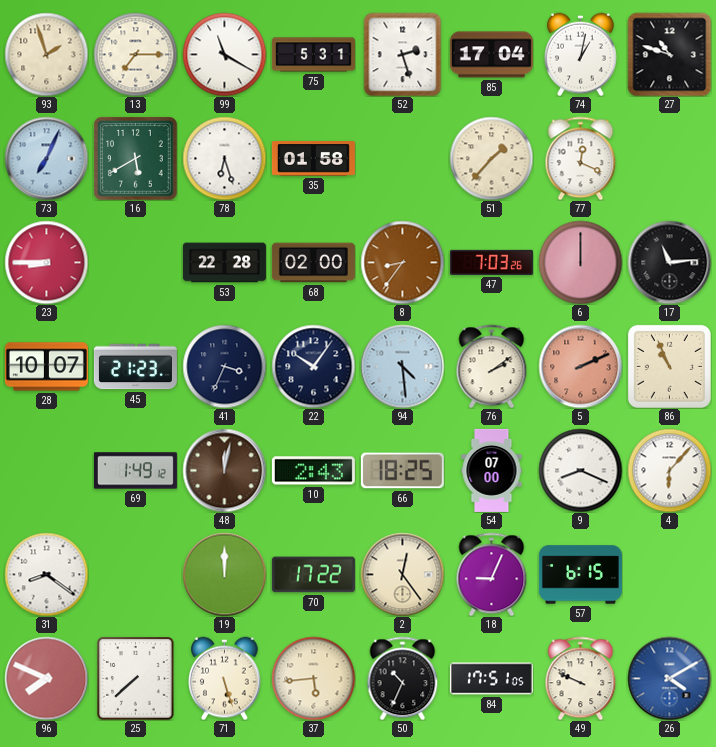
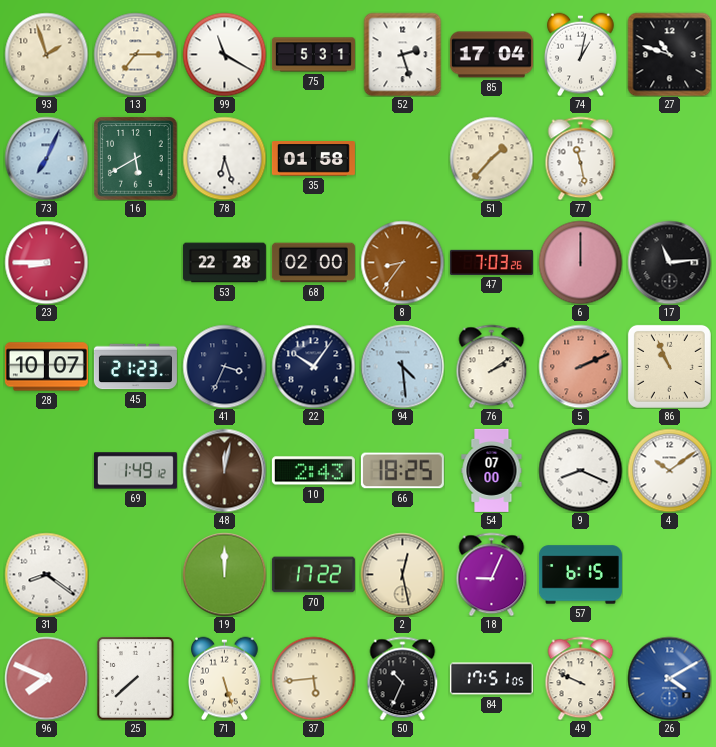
77: 12:19 -> 11:28
4: 6:07 -> 10:09
2: 12:24 -> 12:28
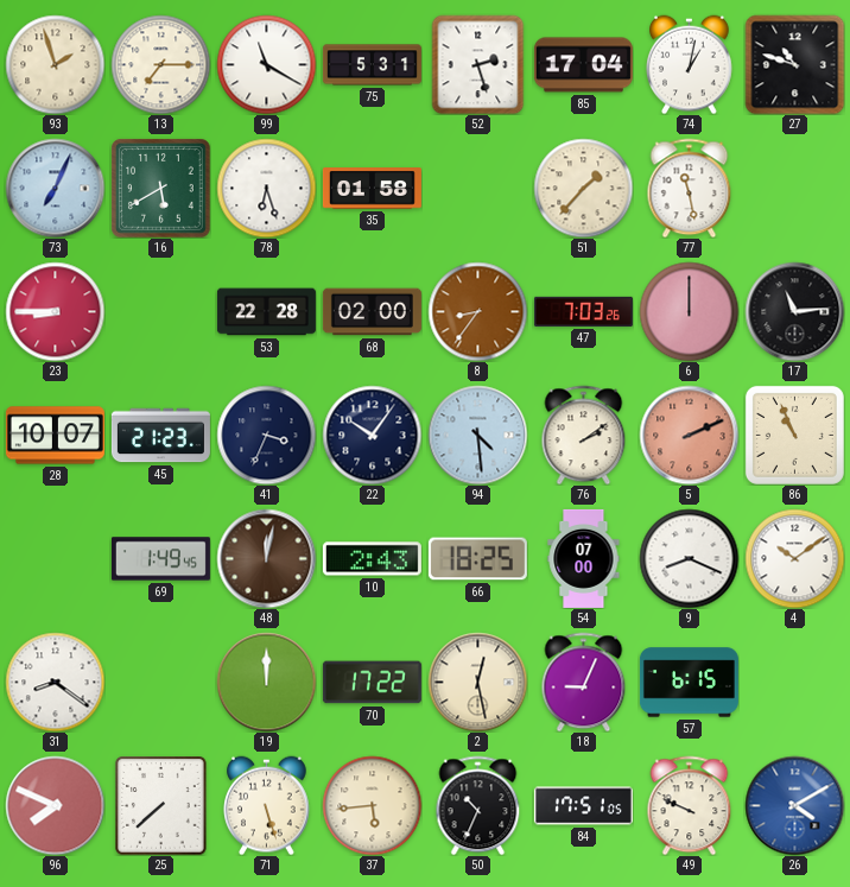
69: 1:49:12 -> 1:49:45
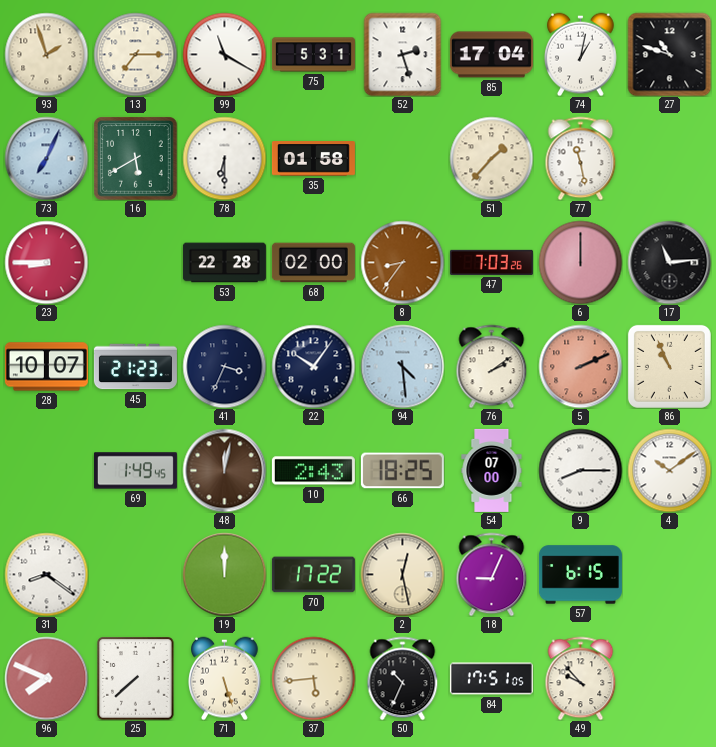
78: 6:27 -> 6:30
9: 8:19 -> 8:15
49: 9:49 -> 9:53
26: 4:10 -> none
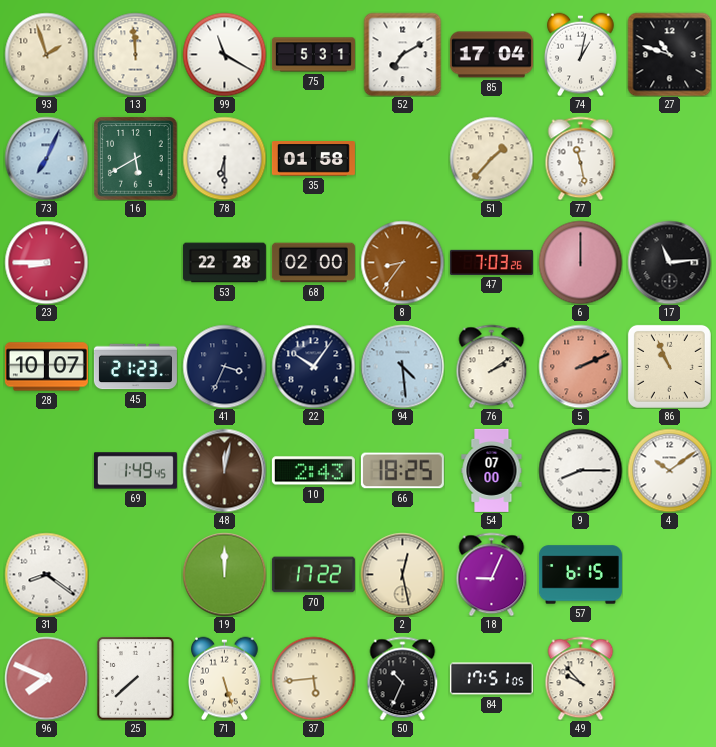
13: 7:15 -> 11:59
52: 2:27 -> 7:10
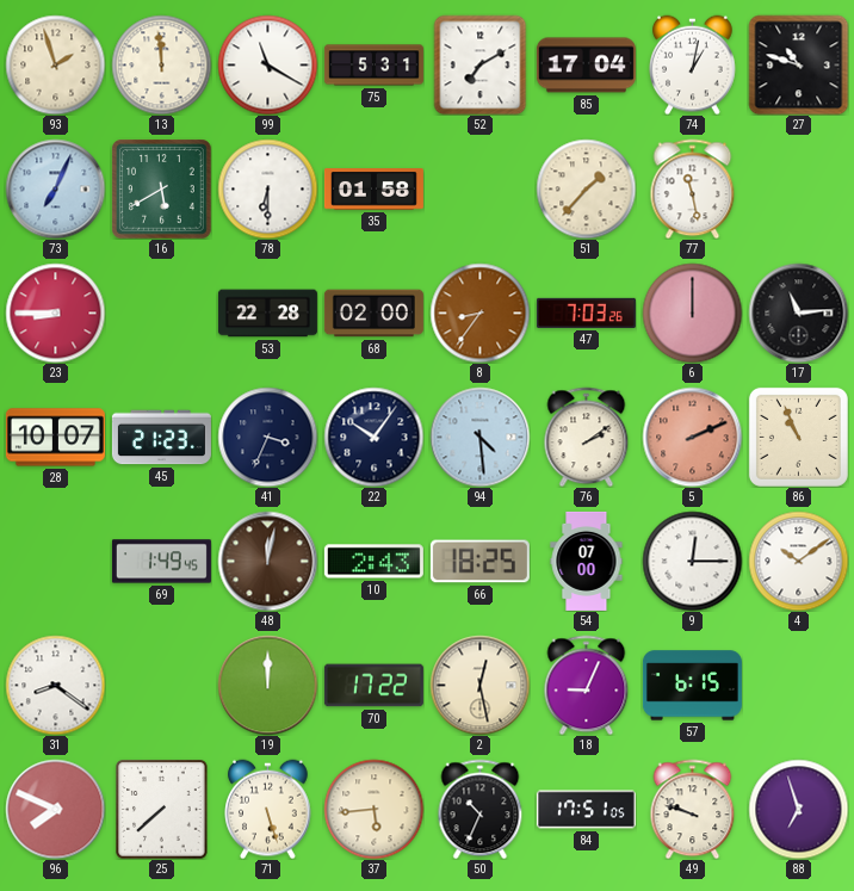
9: 8:15 -> 12:15
49: 9:53 -> 9:48
88: none -> 6:57
